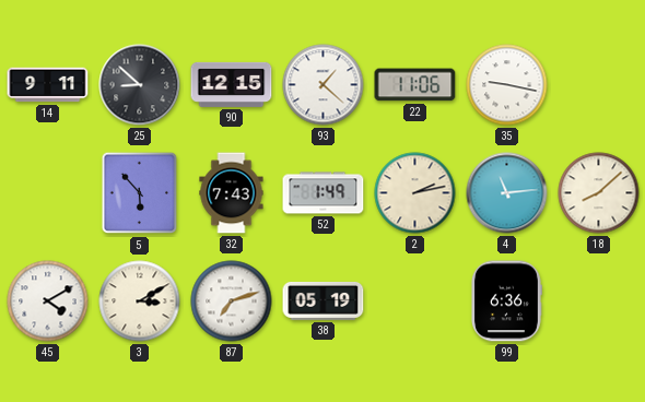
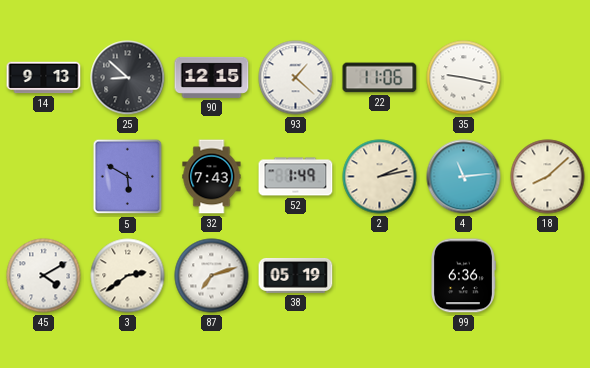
14: 9:11 -> 9:13
5: 5:53 -> 5:50
3: 3:10 -> 2:39
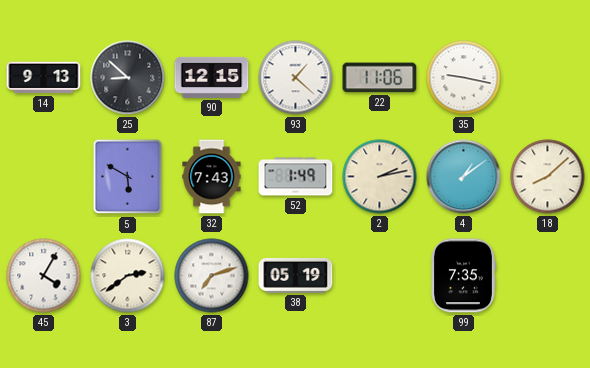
4: 11:14 -> 1:09
45: 4:10 -> 4:05
99: 6:36 -> 7:35
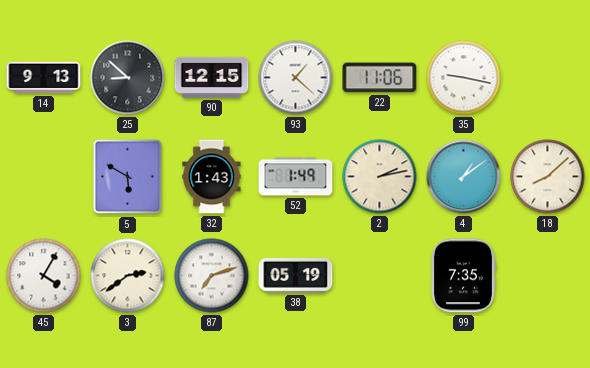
32: 7:43 -> 1:43
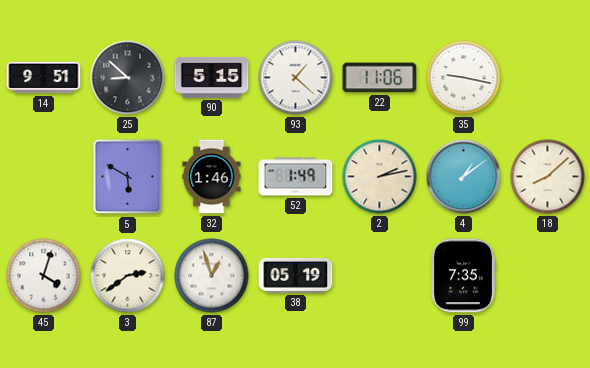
14: 9:13 -> 9:51
90: 12:15 -> 5:15
32: 1:43 -> 1:46
45: 4:05 -> 4:03
87: 7:12 -> 12:57
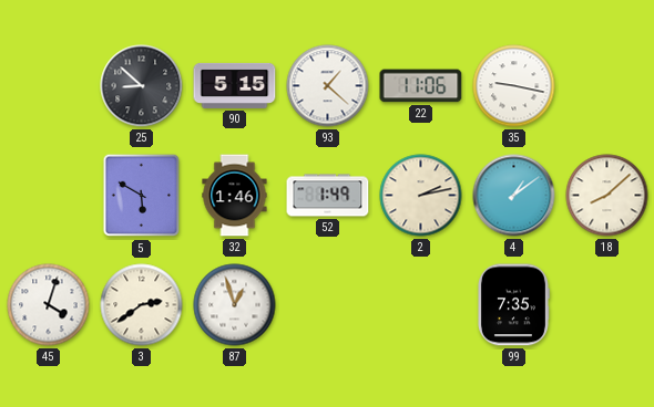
14: 9:51 -> none
38: 05:19 -> none
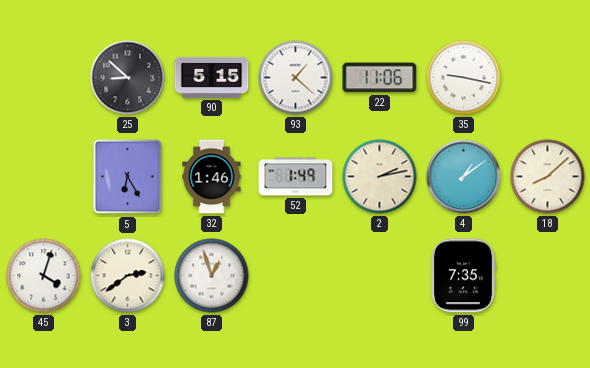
5: 5:50 -> 6:25
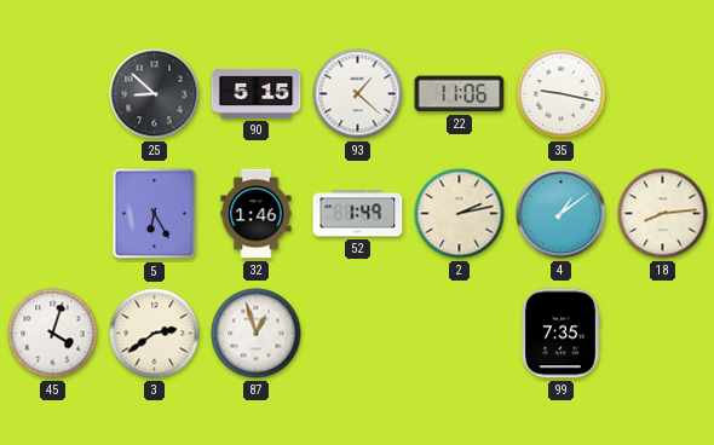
18: 8:08 -> 8:14
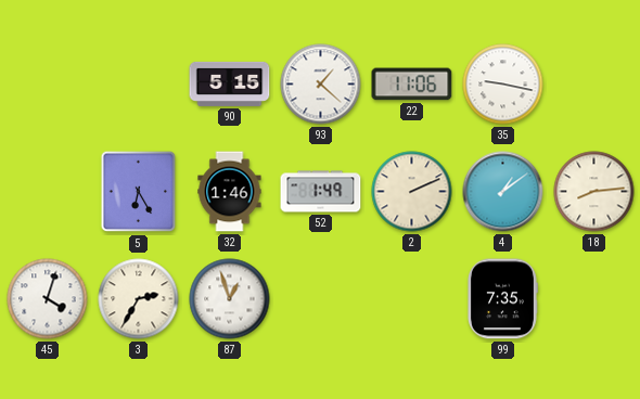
25: 8:52 -> none
2: 2:13 -> 2:11
3: 2:39 -> 2:35
